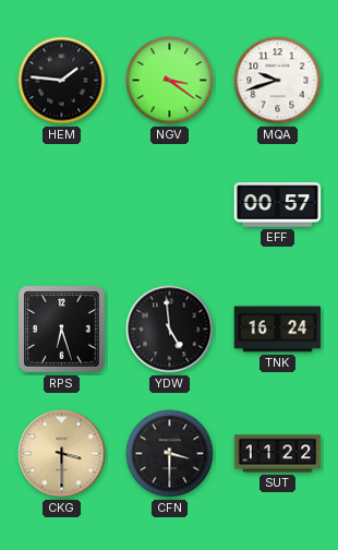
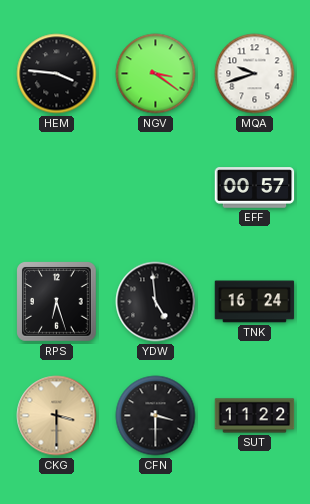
HEM: 1:46 -> 3:46
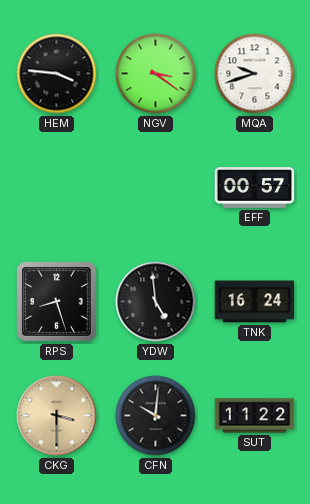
RPS: 6:27 -> 8:27
CFN: 3:30 -> 10:01
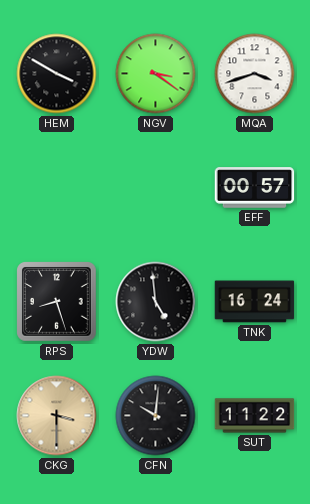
HEM: 3:46 -> 3:50
MQA: 9:42 -> 3:42
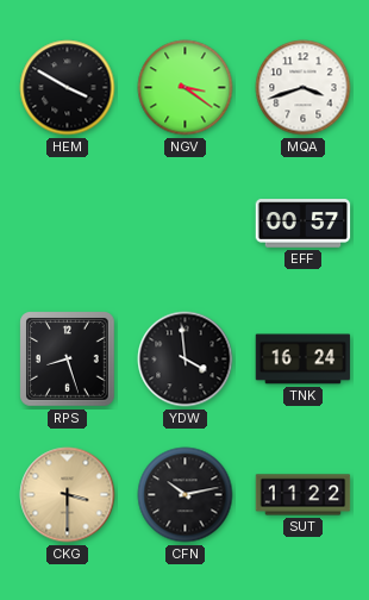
YDW: 4:59 -> 3:59
CFN: 10:01 -> 10:13
